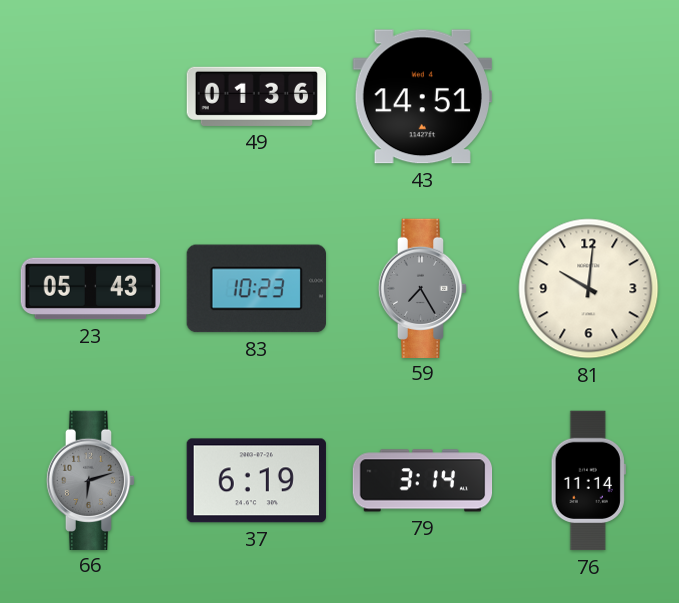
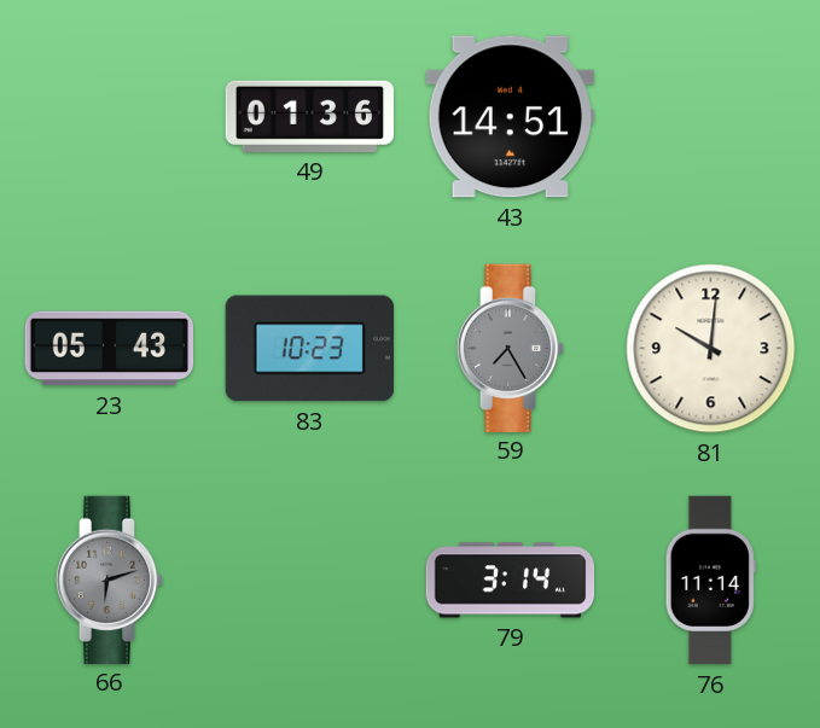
37: 6:19 -> none
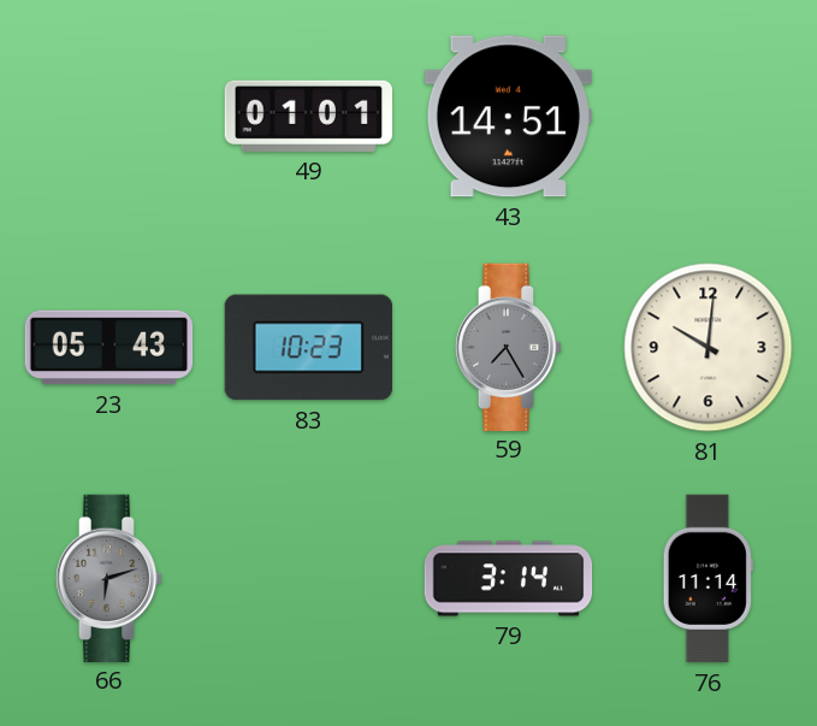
49: 01:36 -> 01:01
